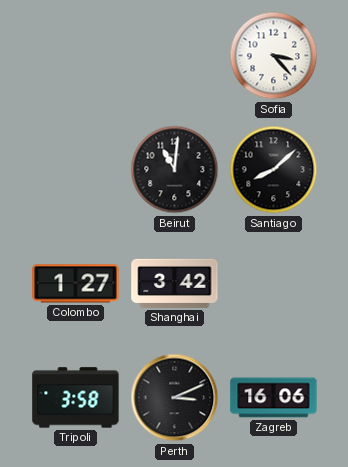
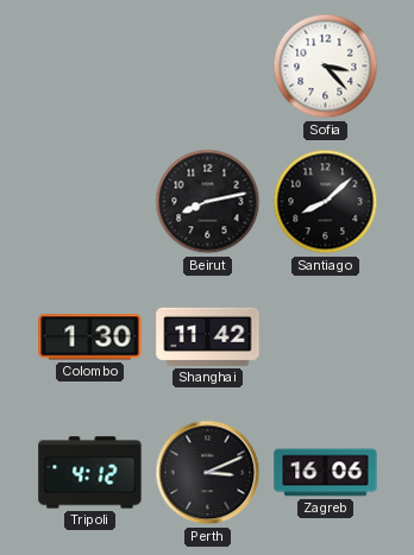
Beirut: 11:01 -> 8:13
Colombo: 1:27 -> 1:30
Shanghai: 3:42 -> 11:42
Tripoli: 3:58 -> 4:12
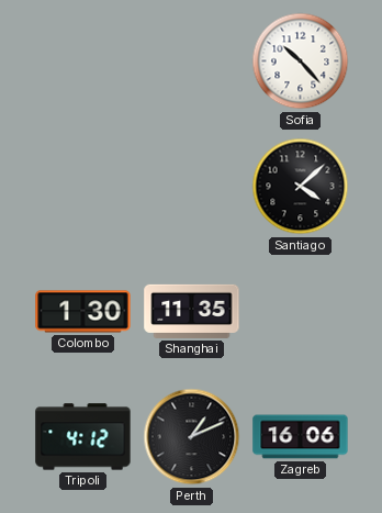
Sofia: 3:23 -> 10:23
Beirut: 8:13 -> none
Santiago: 8:08 -> 4:08
Shanghai: 11:42 -> 11:35
Perth: 3:11 -> 1:11
